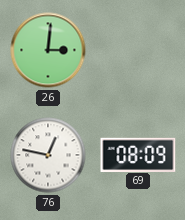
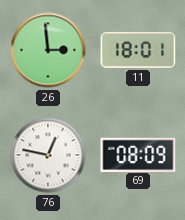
26: 3:01 -> 2:59
11: none -> 18:01
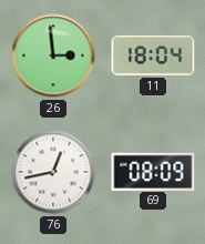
11: 18:01 -> 18:04
76: 12:47 -> 12:43
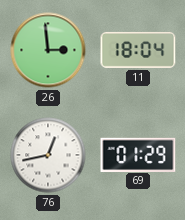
69: 08:09 -> 01:29
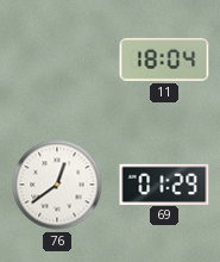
26: 2:59 -> none
76: 12:43 -> 12:39
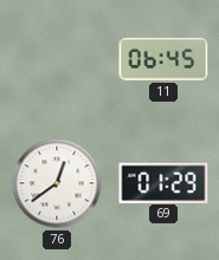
11: 18:04 -> 06:45
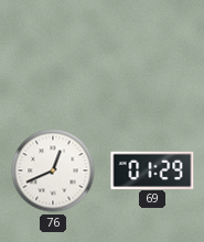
11: 06:45 -> none
76: 12:39 -> 12:41
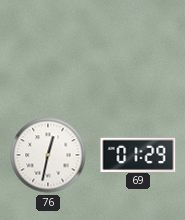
76: 12:41 -> 12:32
